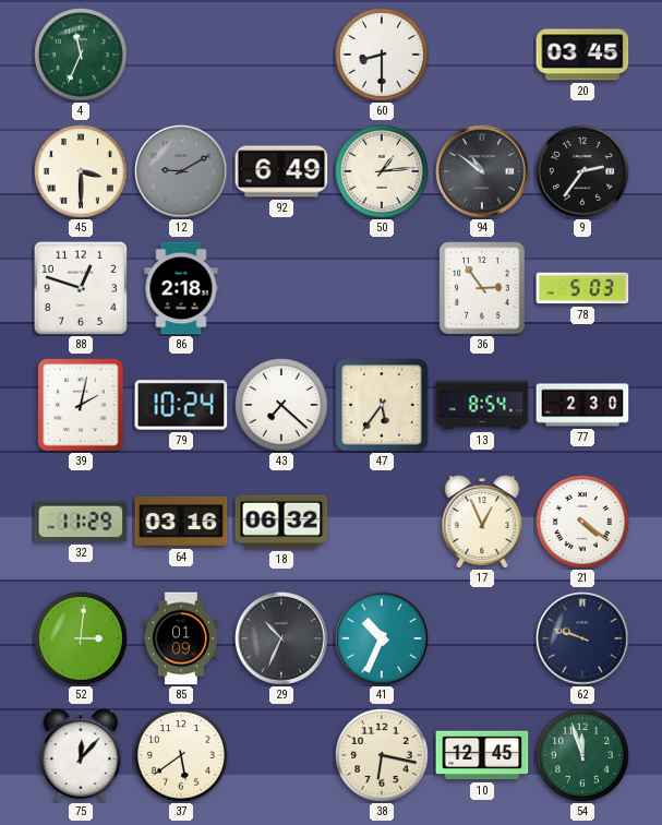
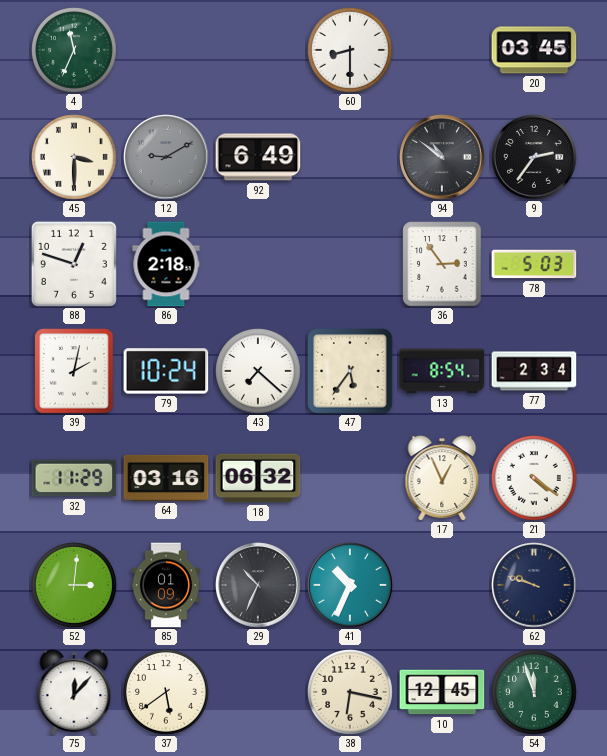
50: 1:14 -> none
77: 2:30 -> 2:34
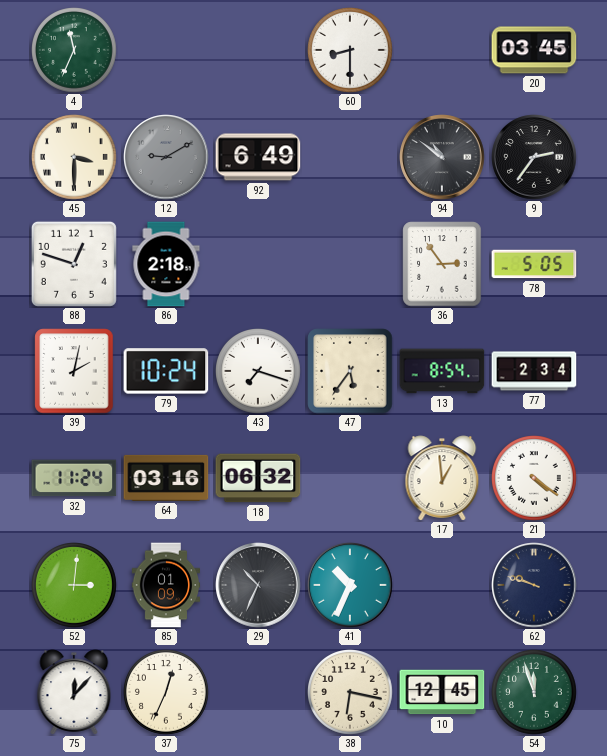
78: 5:03 -> 5:05
43: 7:22 -> 7:18
32: 11:29 -> 11:24
17: 12:56 -> 12:59
37: 5:39 -> 12:34
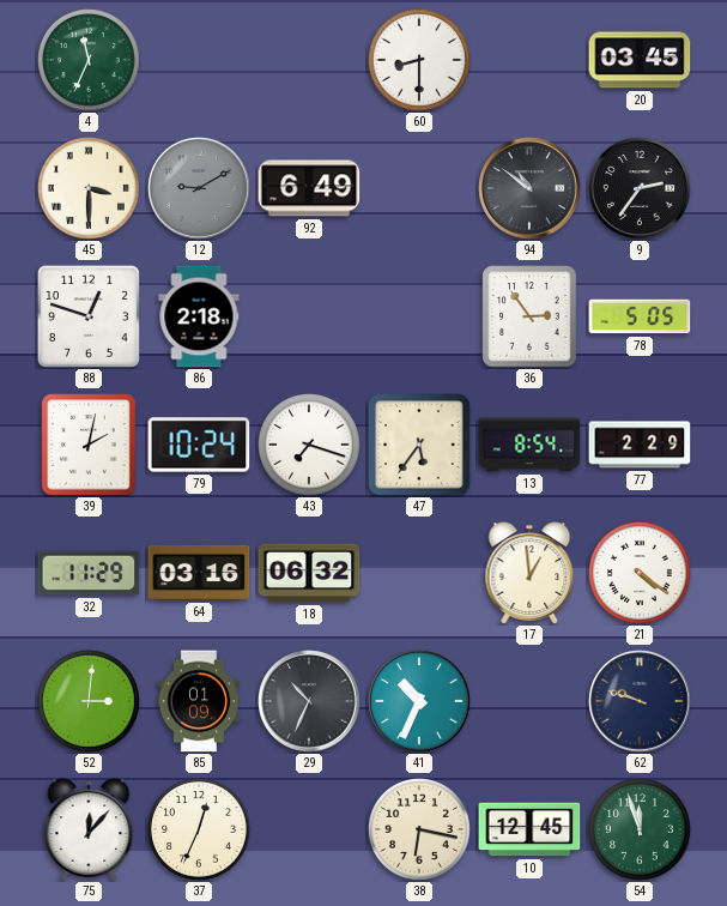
77: 2:34 -> 2:29
32: 11:24 -> 11:29
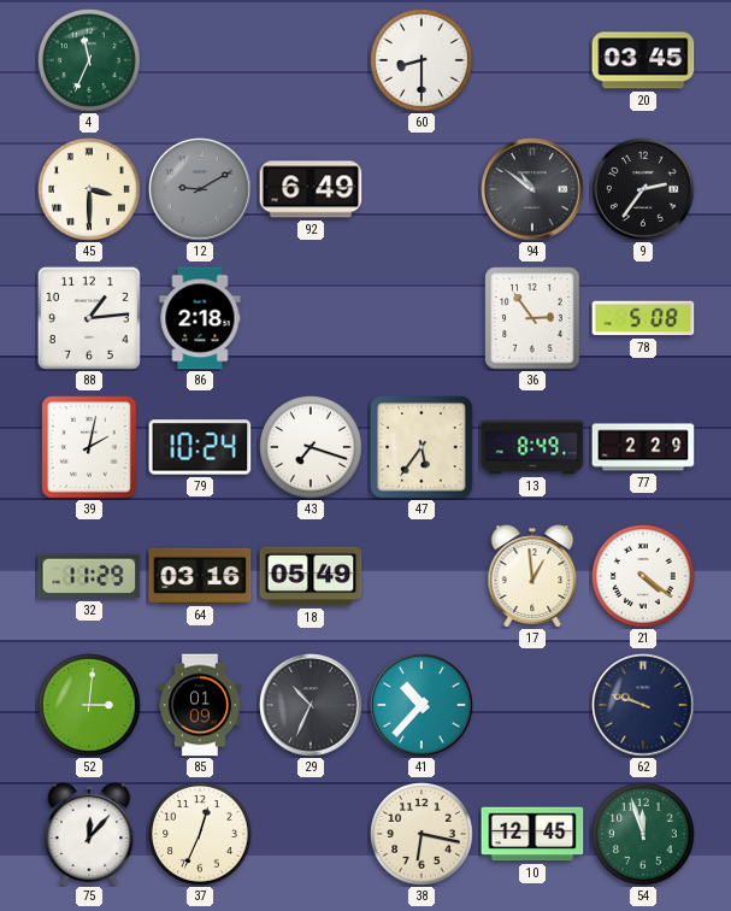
88: 12:48 -> 1:14
78: 5:05 -> 5:08
13: 8:54 -> 8:49
18: 06:32 -> 05:49
41: 10:34 -> 10:37
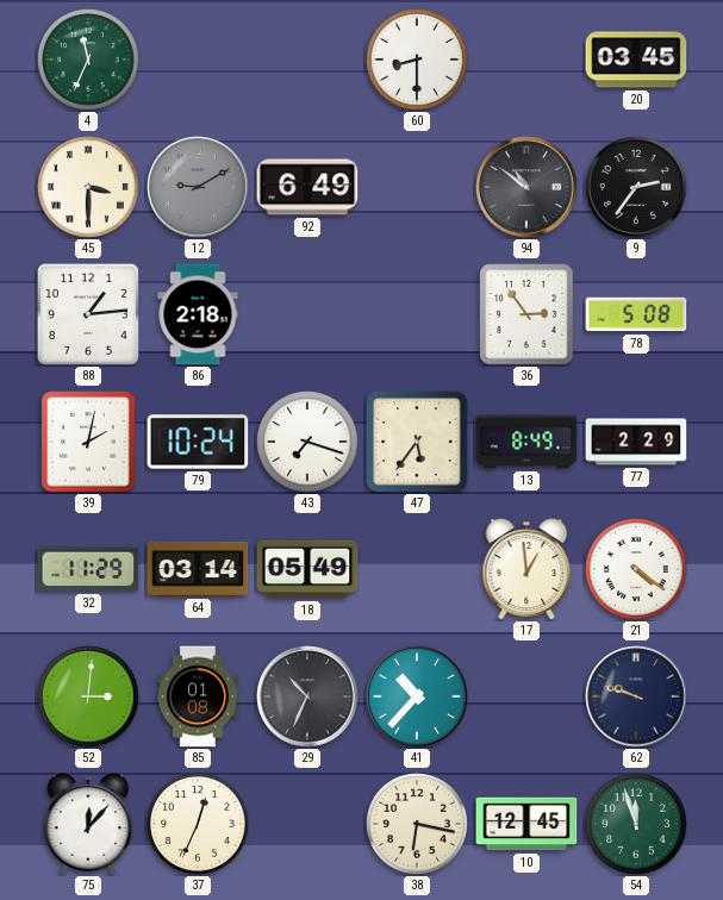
64: 03:16 -> 03:14
85: 01:09 -> 01:08
